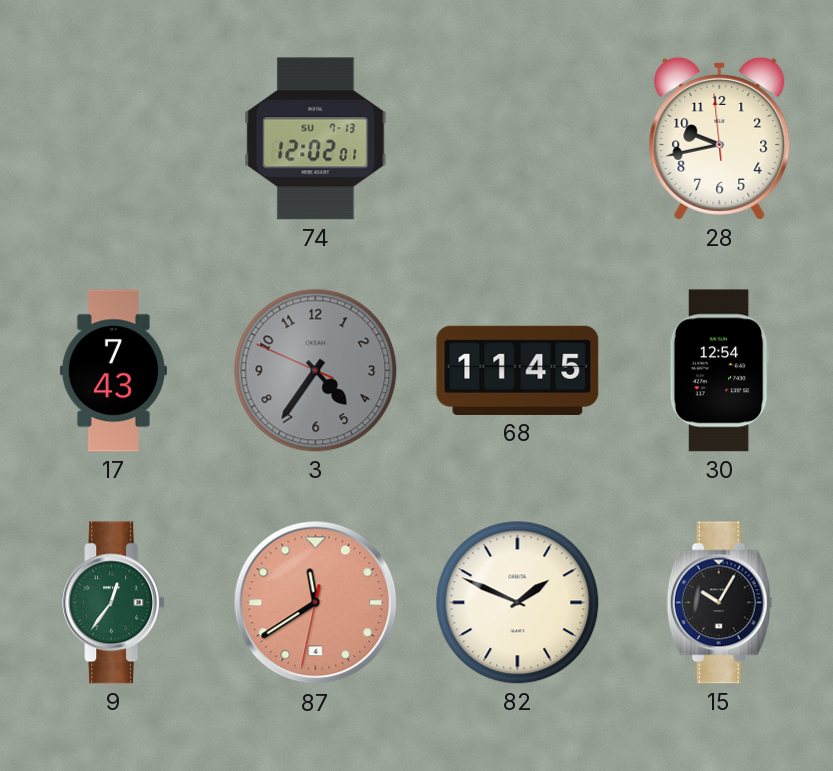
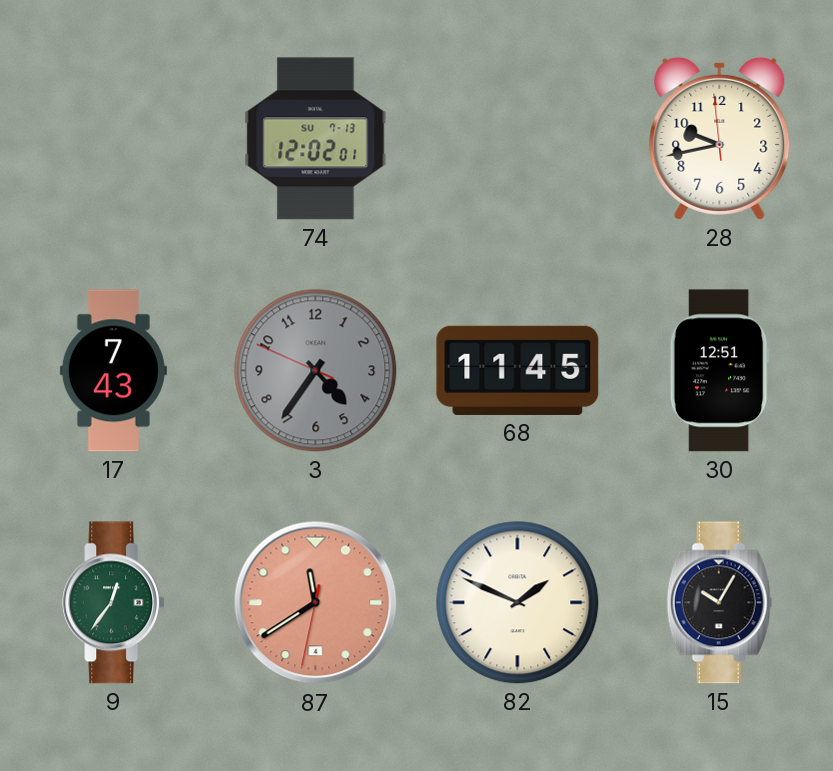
30: 12:54 -> 12:51
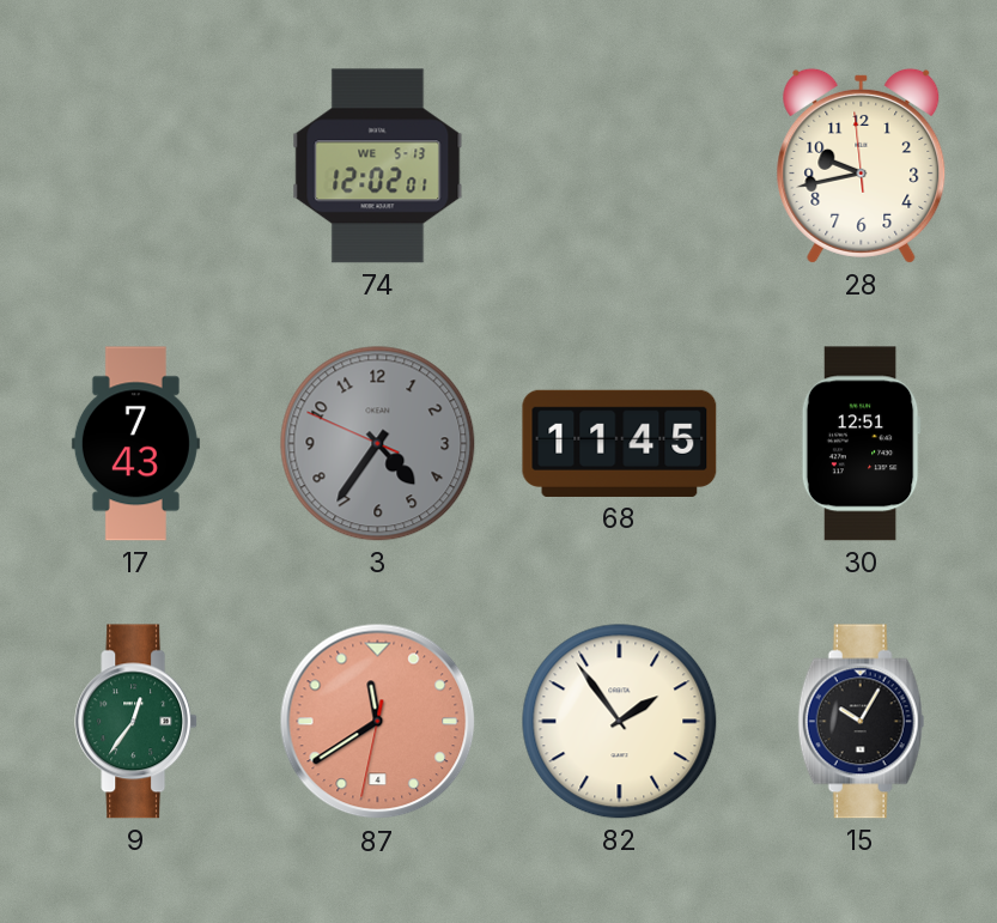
74 date: SU 7-13 -> WE 5-13
82: 1:49 -> 1:54
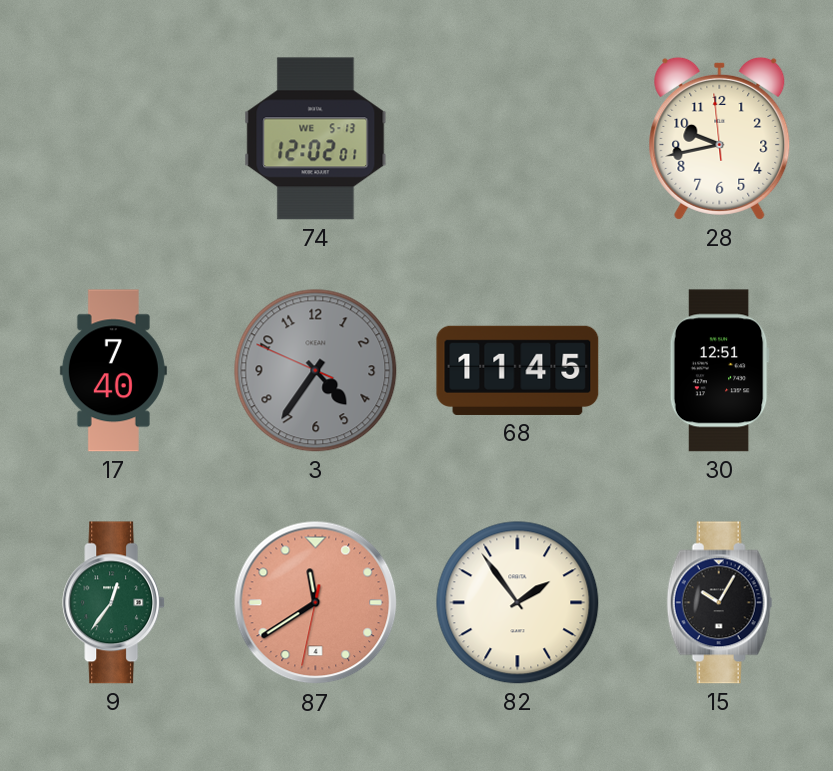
17: 7:43 -> 7:40
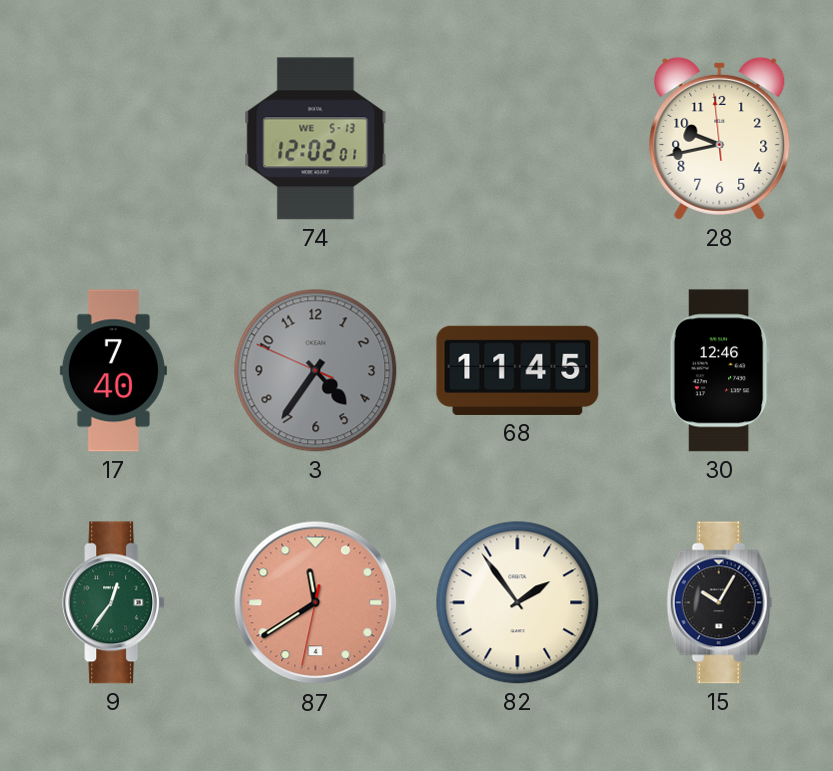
30: 12:51 -> 12:46
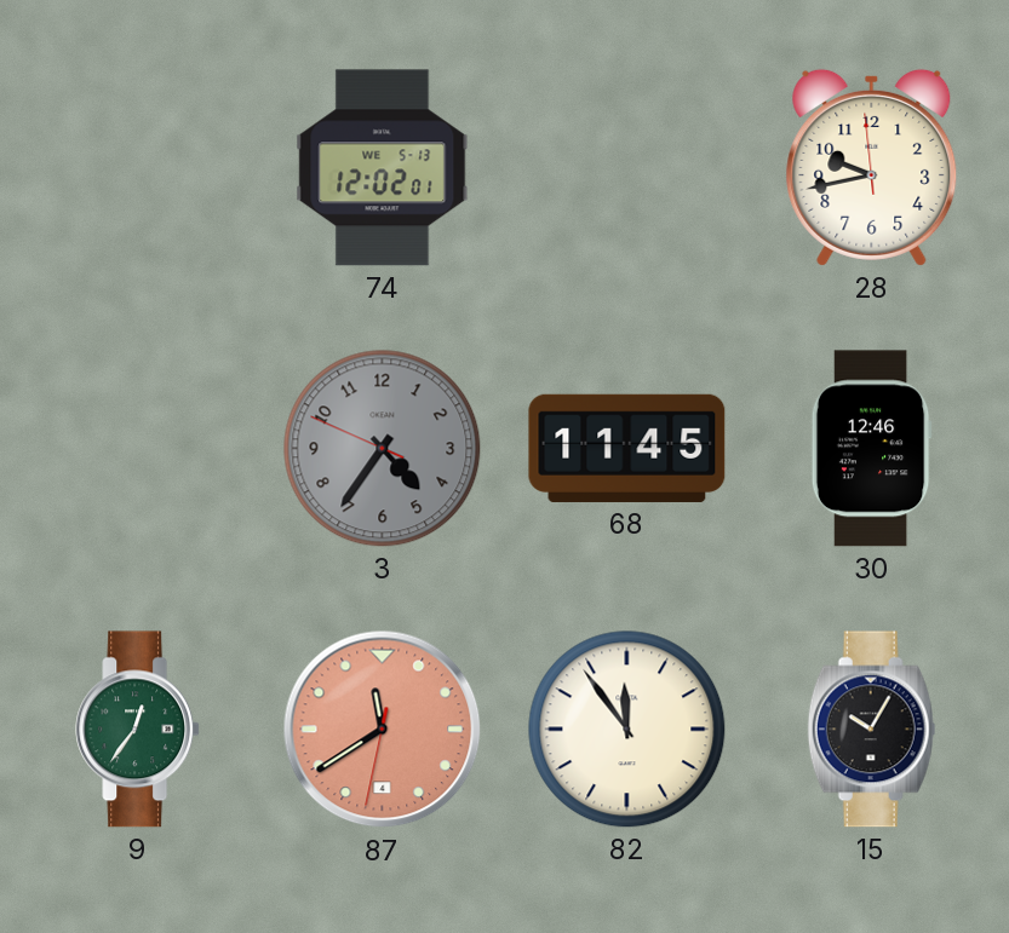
17: 7:40 -> none
82: 1:54 -> 11:54
